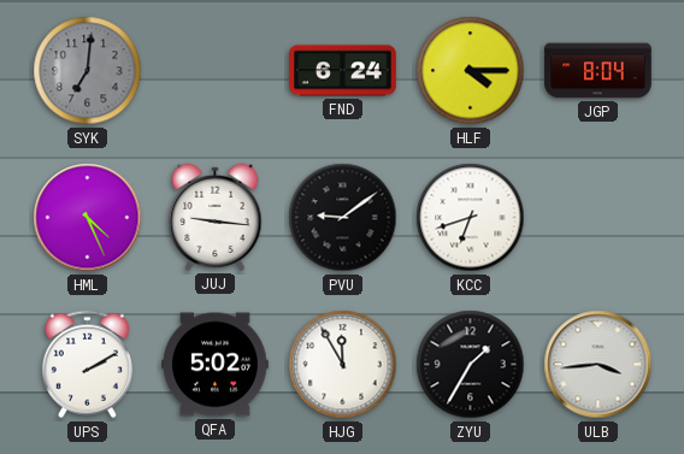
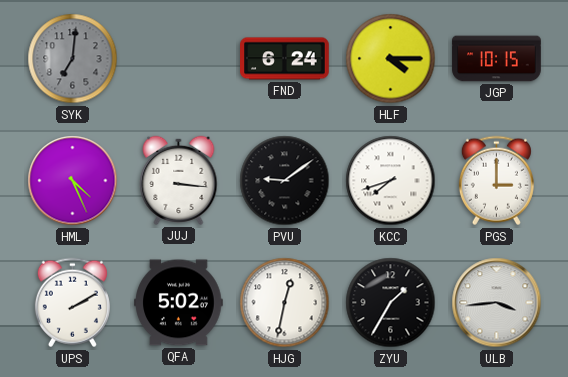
JGP: 8:04 -> 10:15
JUJ: 9:16 -> 3:16
KCC: 6:42 -> 7:42
PGS: none -> 3:00
HJG: 11:55 -> 12:32
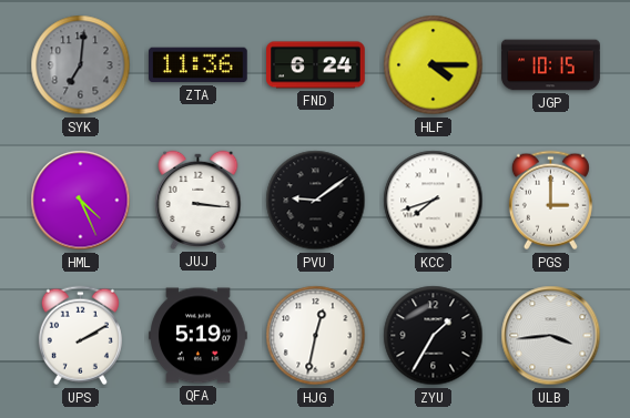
ZTA: none -> 11:36
QFA: 5:02 -> 5:19
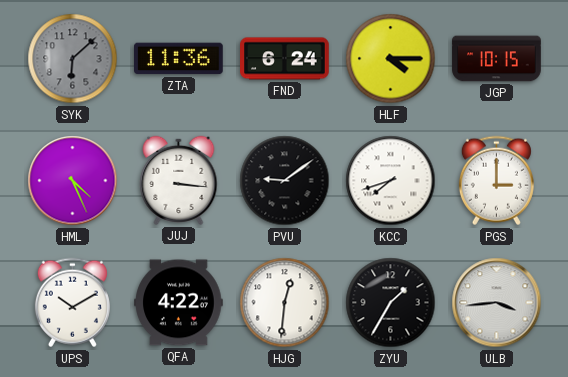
SYK: 7:01 -> 6:08
UPS: 2:10 -> 10:10
QFA: 5:19 -> 4:22
HJG: 12:32 -> 12:31
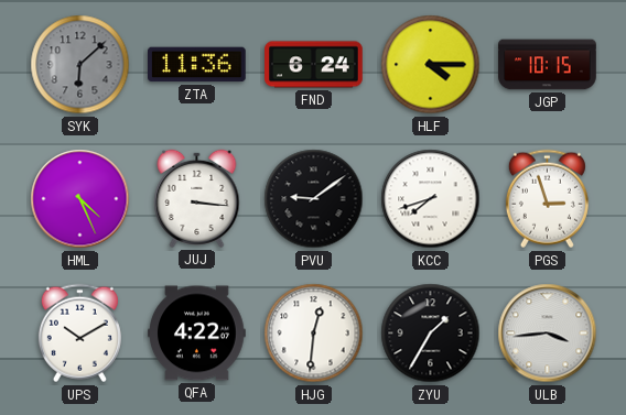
PGS: 3:00 -> 2:57
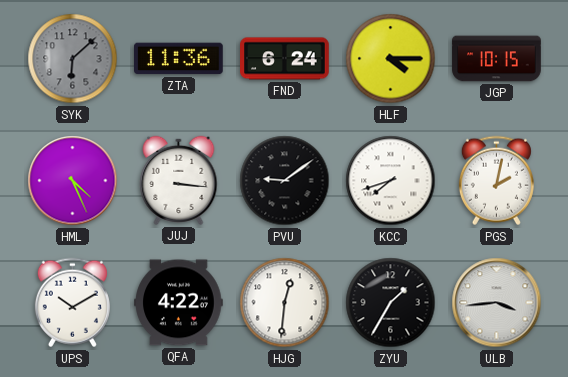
PGS: 2:57 -> 2:02
